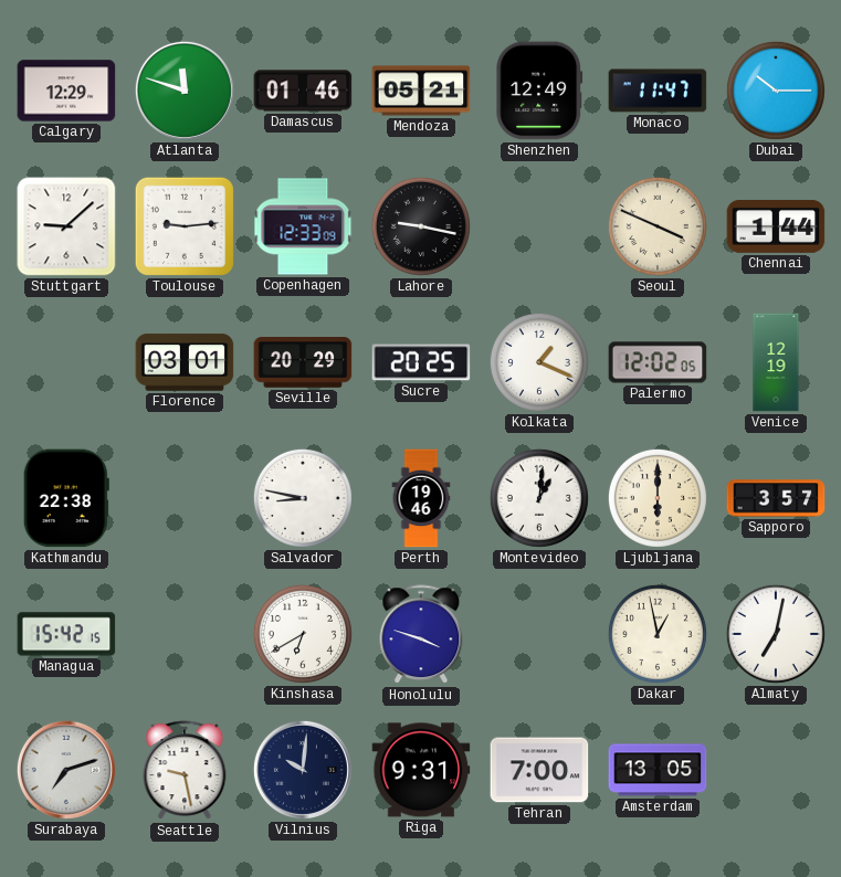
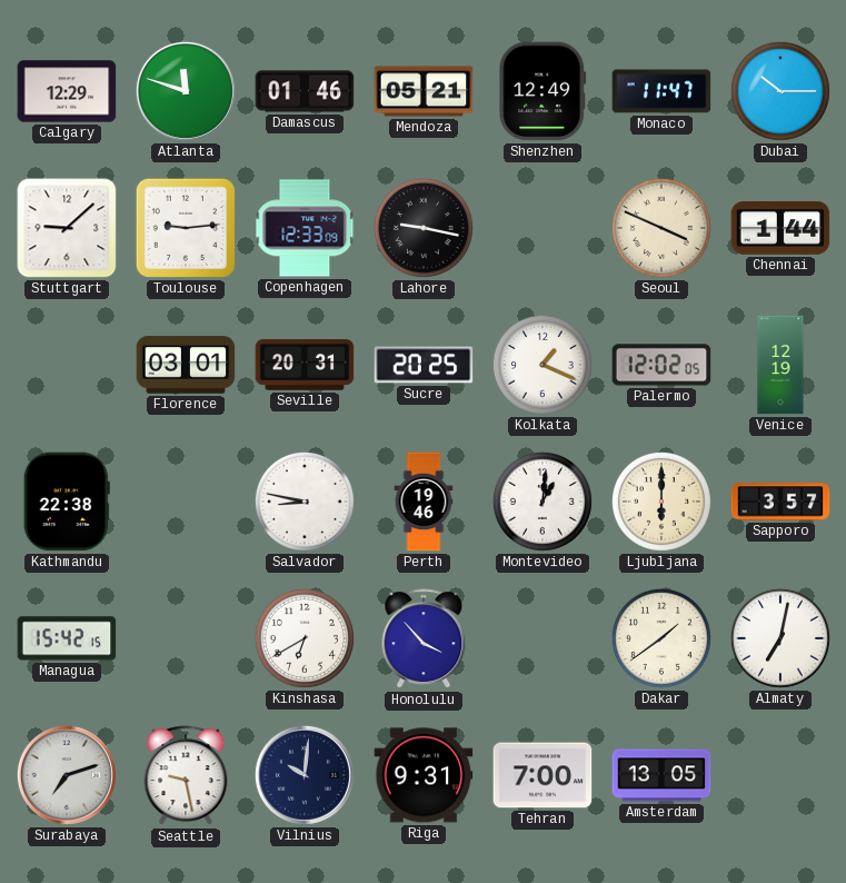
Seville: 20:29 -> 20:31
Honolulu: 3:48 -> 3:53
Dakar: 12:58 -> 1:39
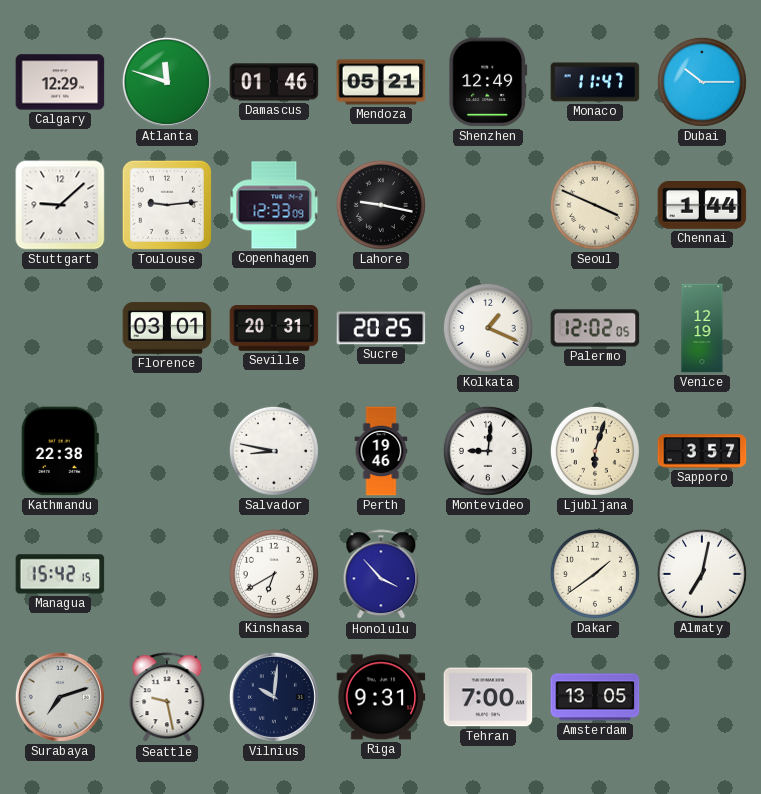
Montevideo: 1:01 -> 9:01
Ljubljana: 6:00 -> 6:03
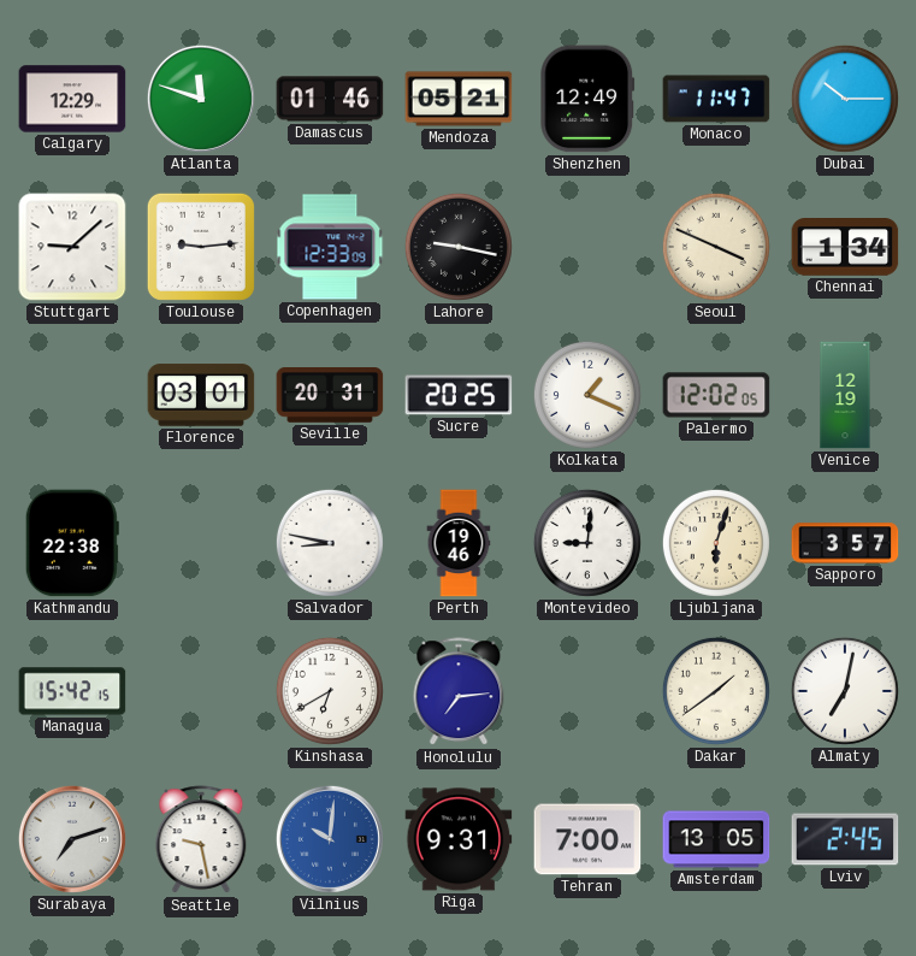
Chennai: 1:44 -> 1:34
Honolulu: 3:53 -> 7:14
Vilnius dial: navy -> blue
Lviv: none -> 2:45
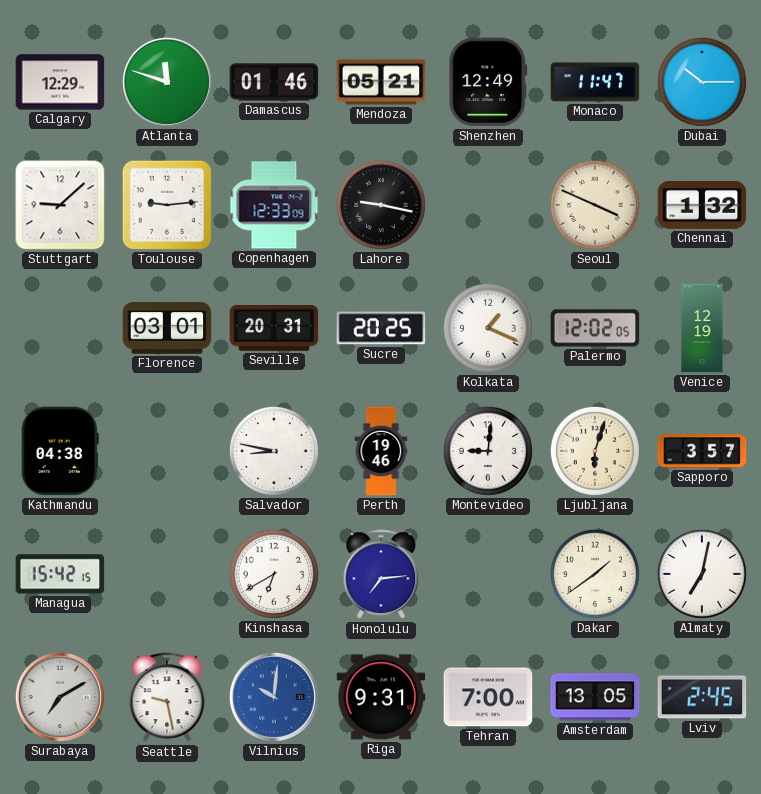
Chennai: 1:34 -> 1:32
Kathmandu: 22:38 -> 04:38
Surabaya: 7:12 -> 7:10
